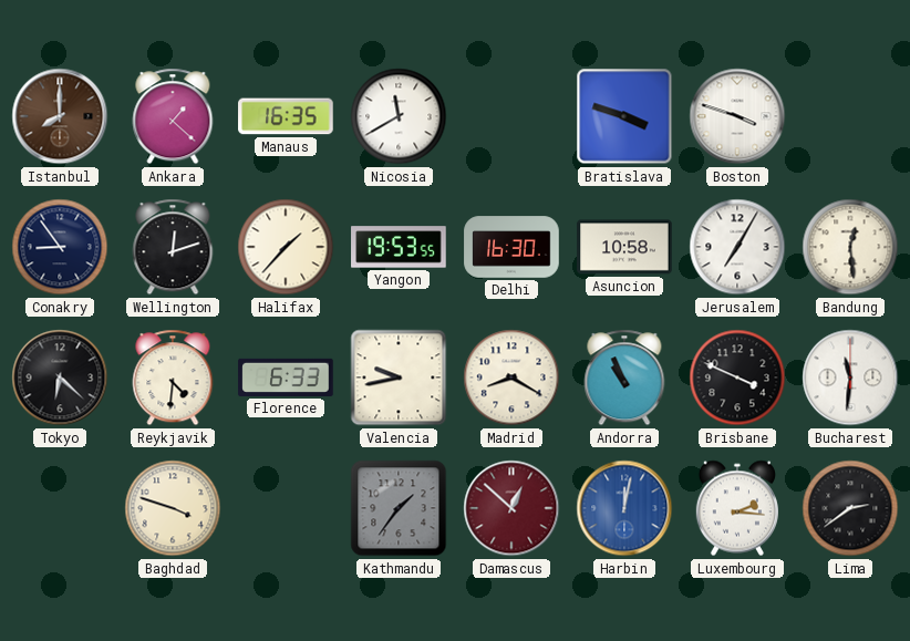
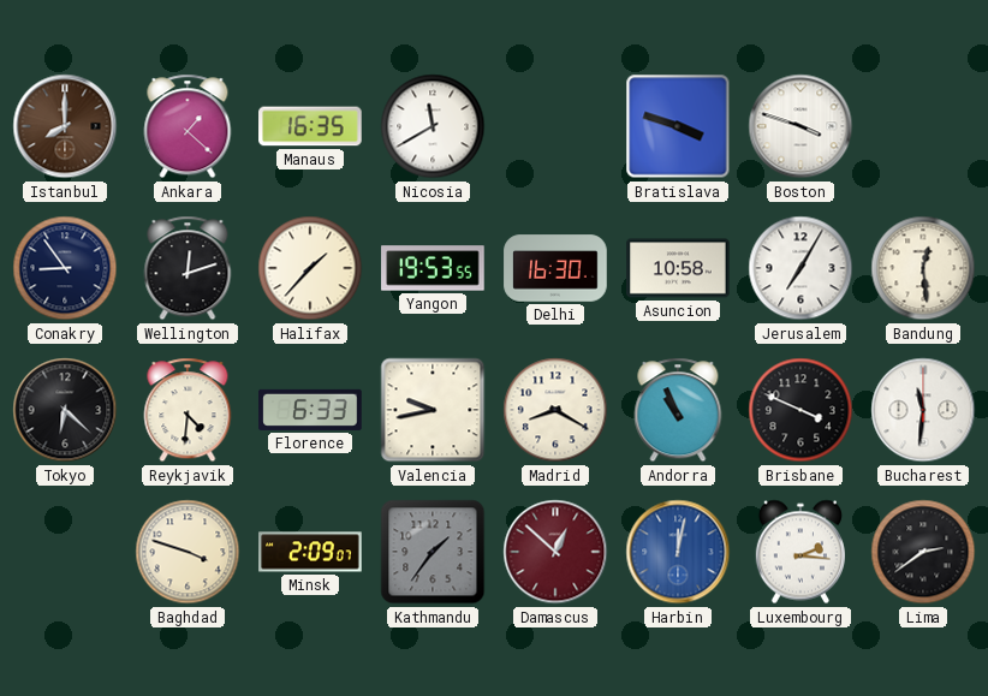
Minsk: none -> 2:09
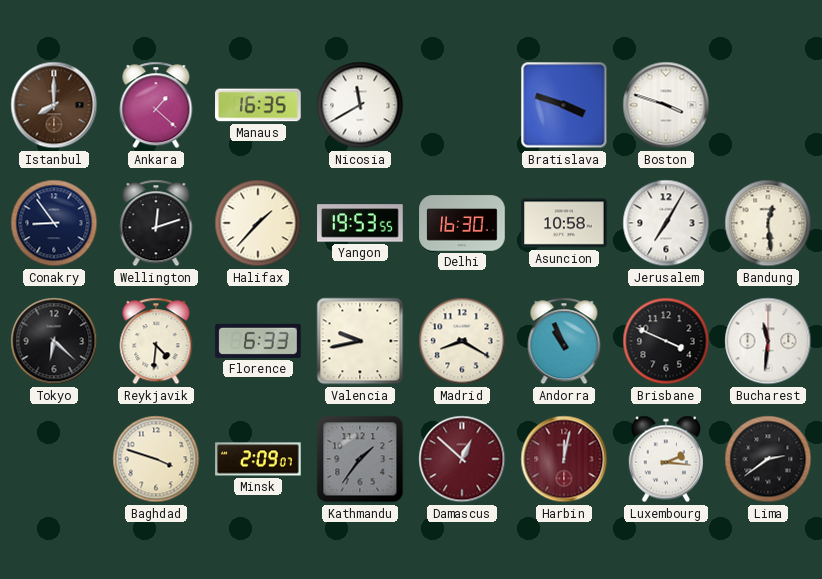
Harbin dial: blue -> burgundy
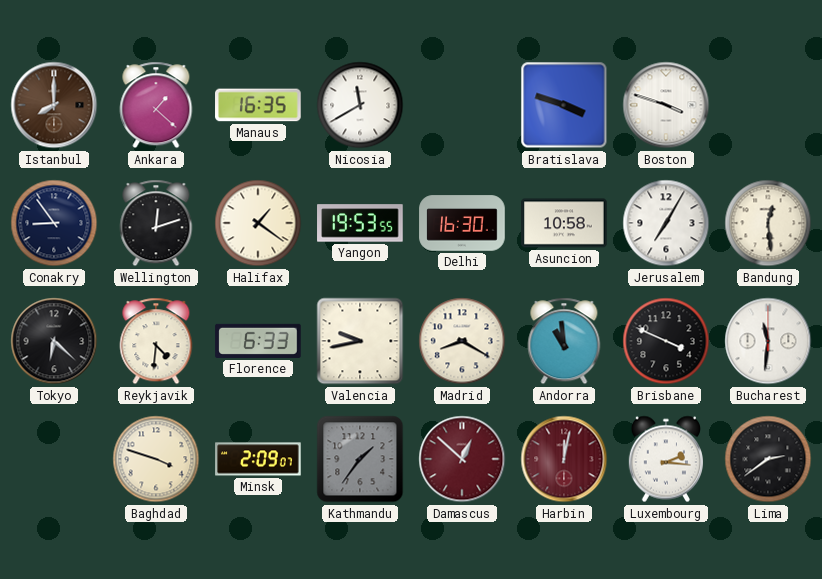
Halifax: 1:37 -> 1:21
Andorra: 10:56 -> 10:59
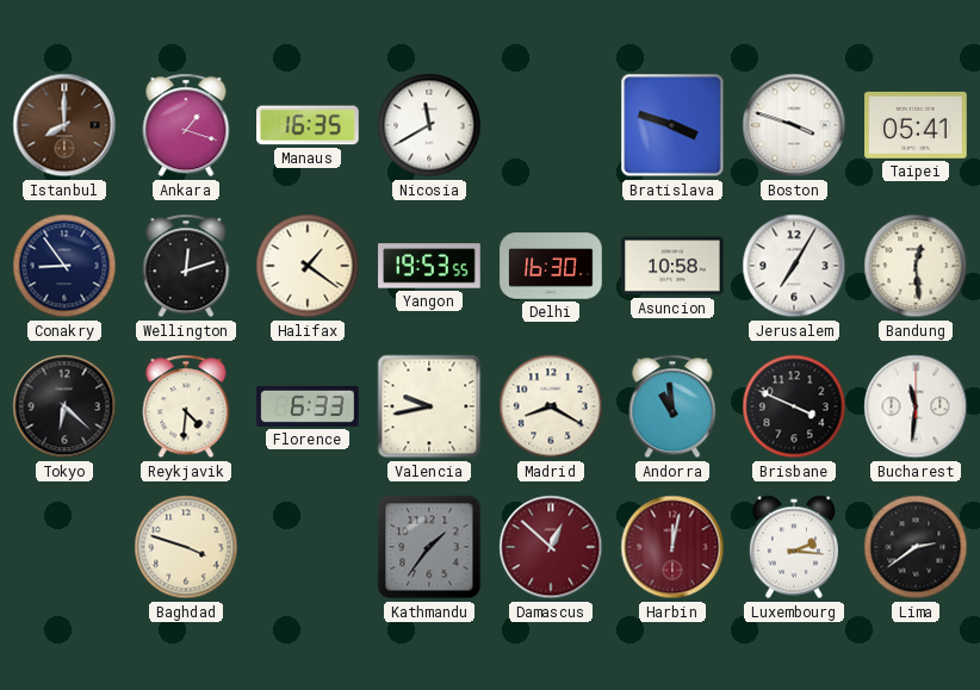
Ankara: 1:22 -> 1:18
Taipei: none -> 05:41
Minsk: 2:09 -> none
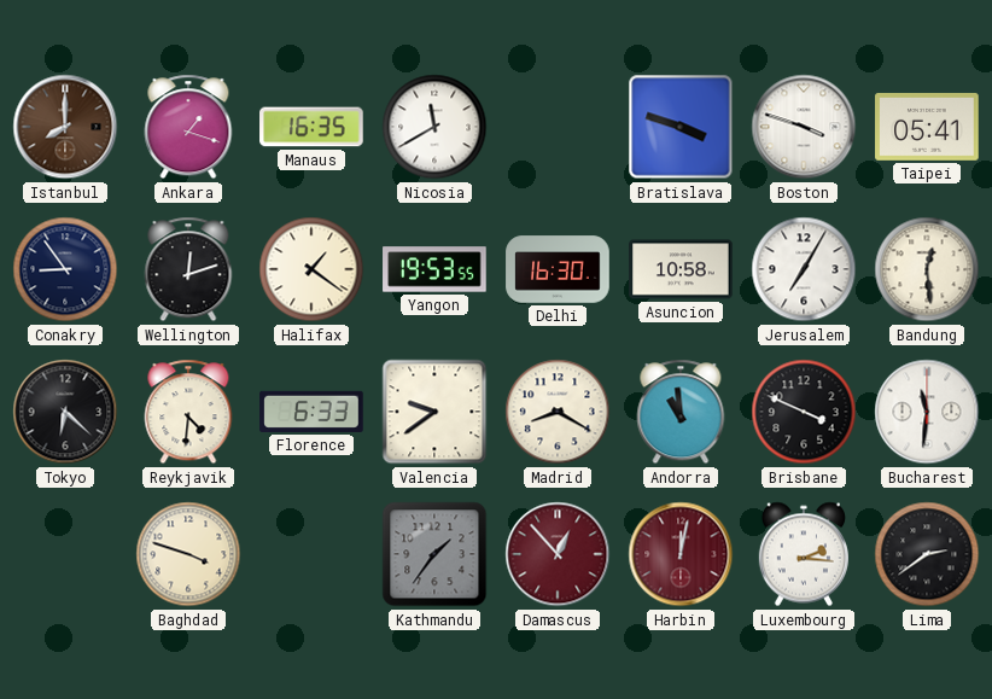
Valencia: 9:43 -> 9:39
Damascus: 12:52 -> 12:53
